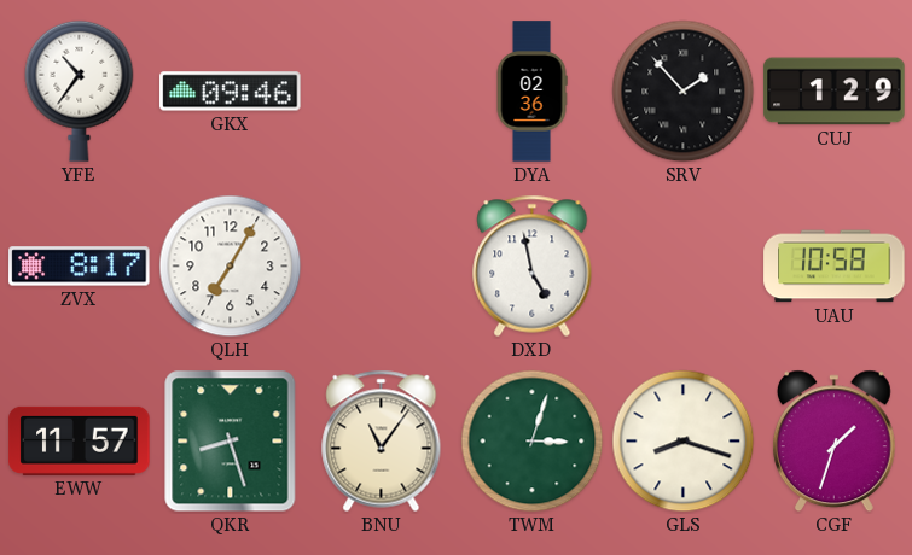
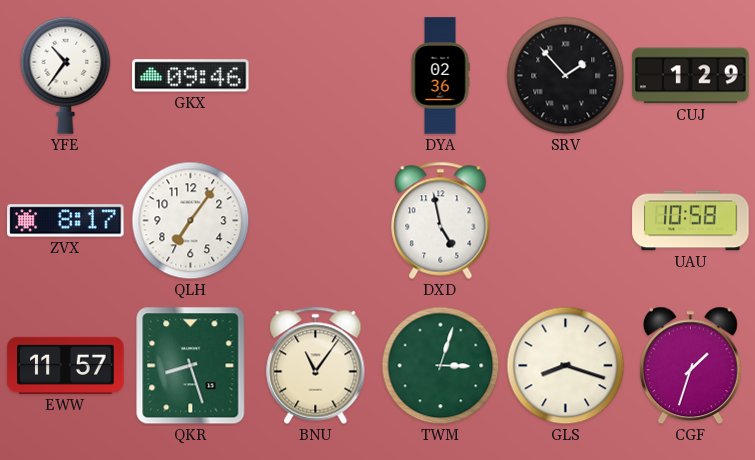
QLH: 7:05 -> 7:06
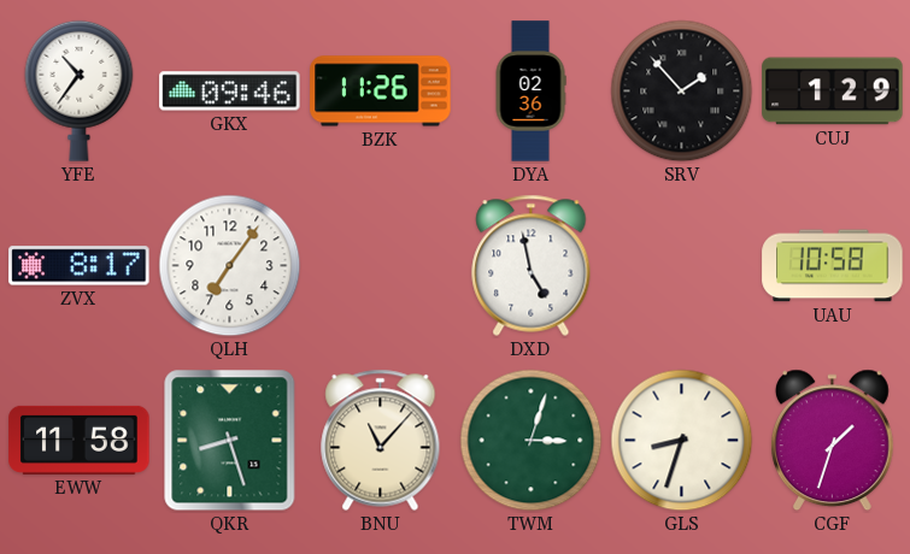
BZK: none -> 11:26
EWW: 11:57 -> 11:58
BNU: 11:06 -> 11:07
GLS: 8:18 -> 8:33
